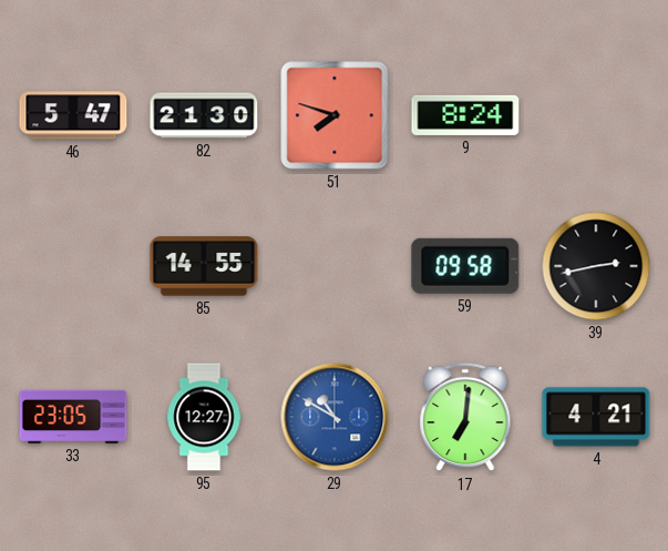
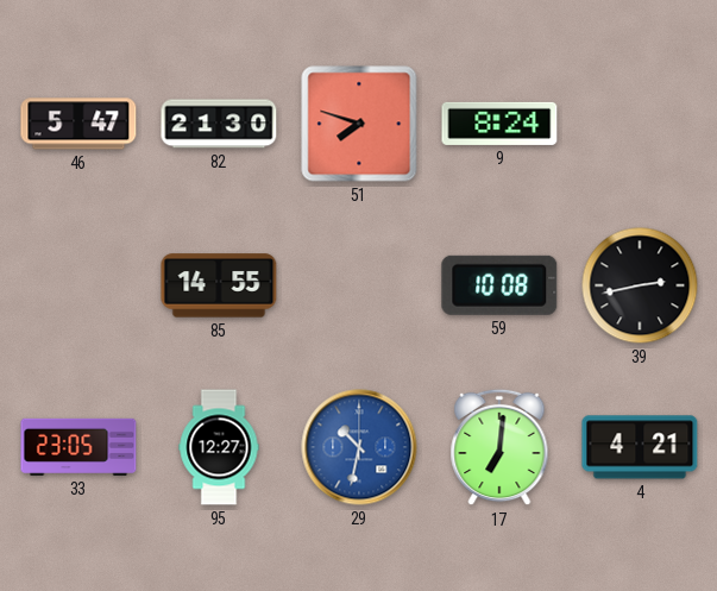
59: 09:58 -> 10:08
29: 10:50 -> 10:32
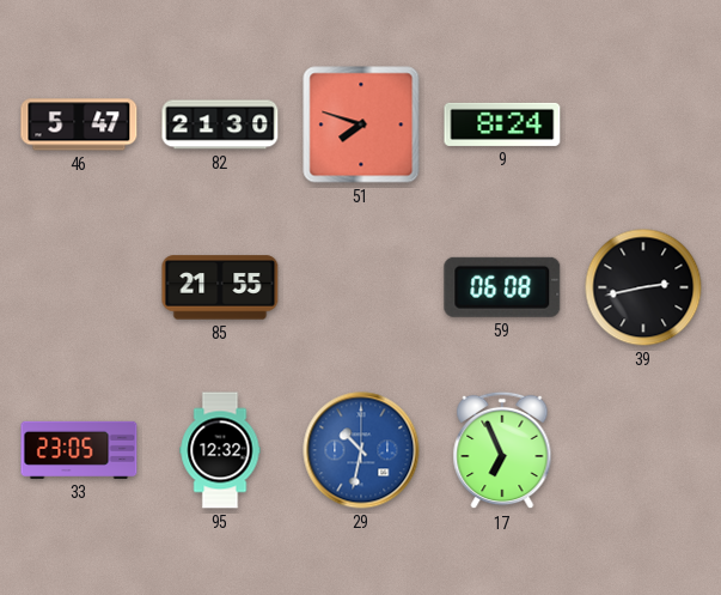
85: 14:55 -> 21:55
59: 10:08 -> 06:08
95: 12:27 -> 12:32
17: 7:01 -> 6:56
4: 4:21 -> none
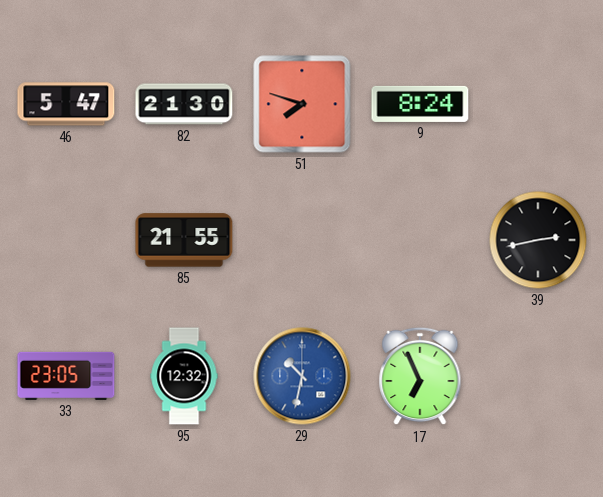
59: 06:08 -> none
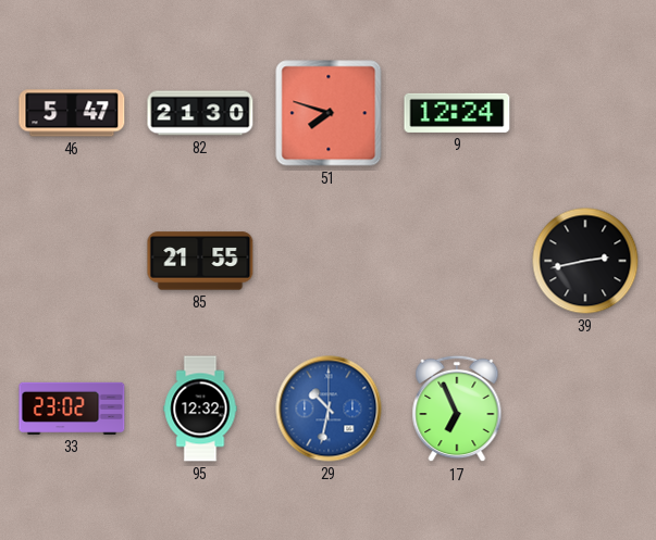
9: 8:24 -> 12:24
33: 23:05 -> 23:02
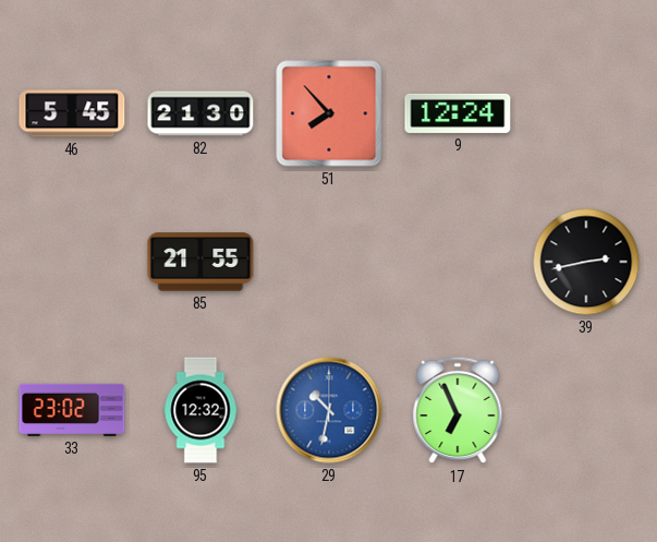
46: 5:47 -> 5:45
51: 7:48 -> 7:53
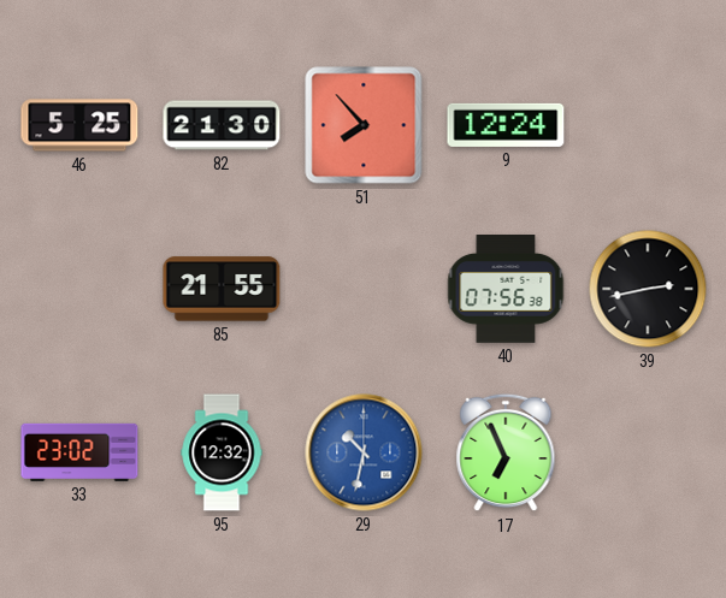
46: 5:45 -> 5:25
40: none -> 07:56
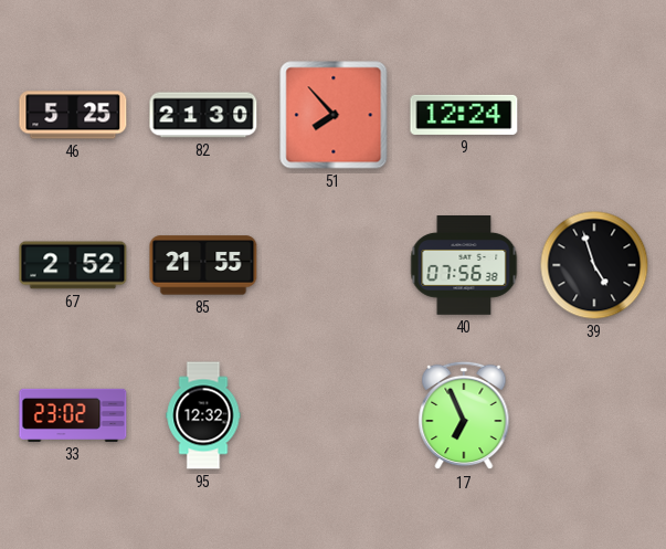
67: none -> 2:52
39: 2:43 -> 4:57
29: 10:32 -> none
